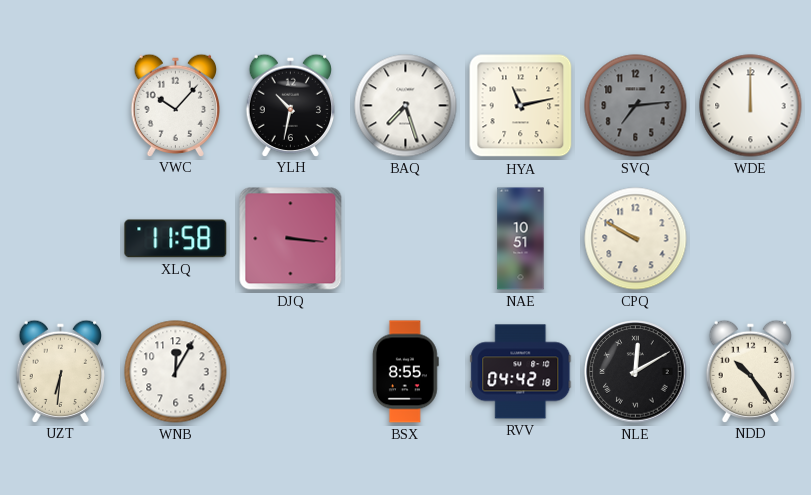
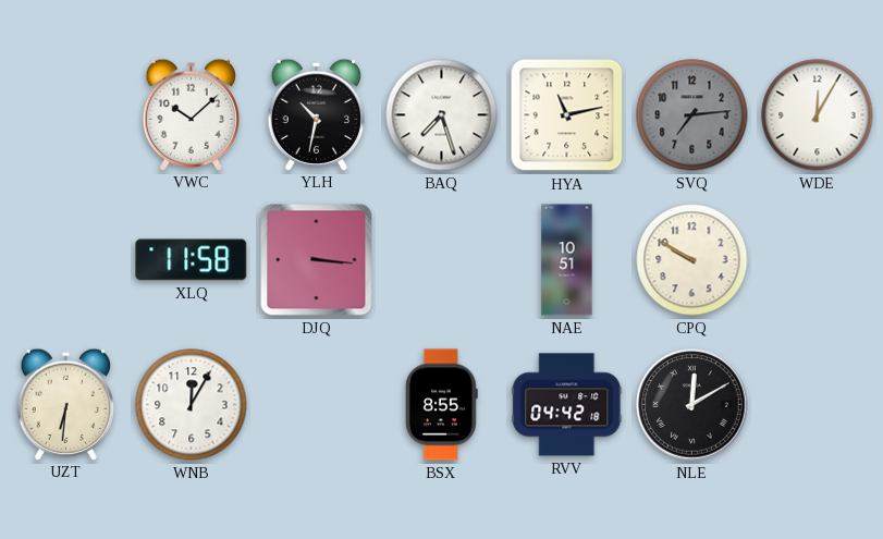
VWC: 10:07 -> 10:08
WDE: 12:00 -> 12:05
NDD: 10:24 -> none
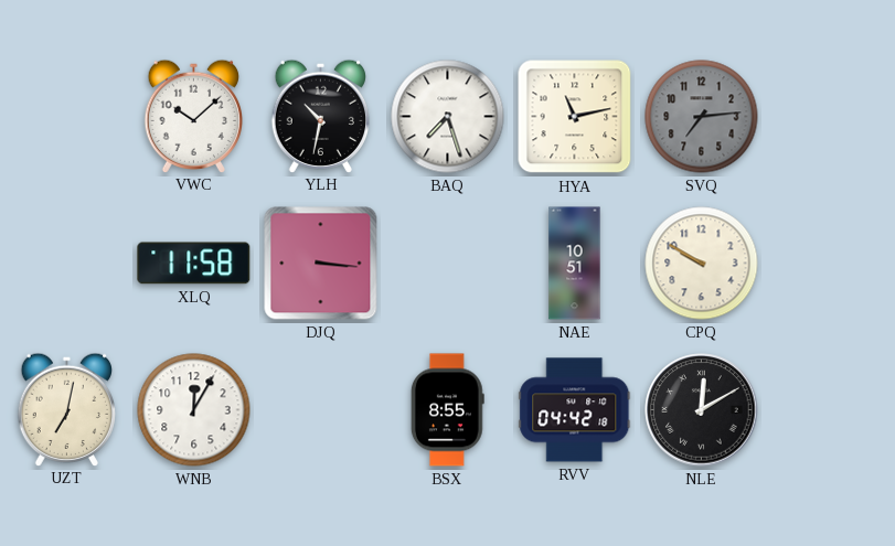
WDE: 12:05 -> none
UZT: 6:31 -> 7:02
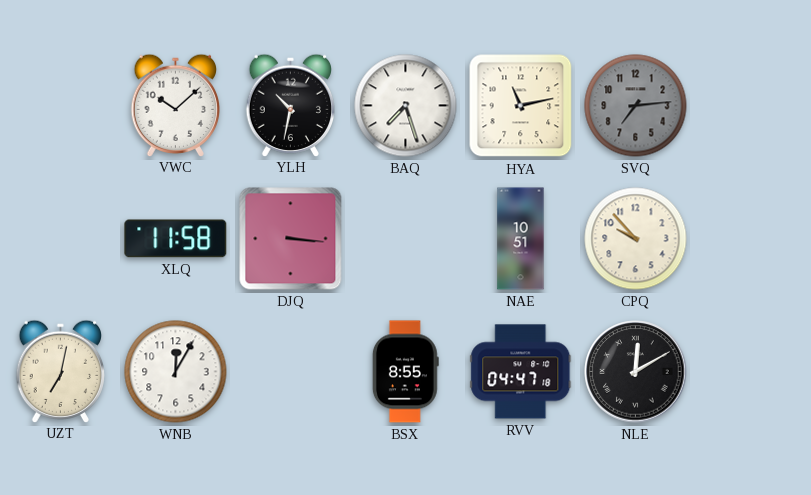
CPQ: 9:50 -> 9:53
RVV: 04:42 -> 04:47
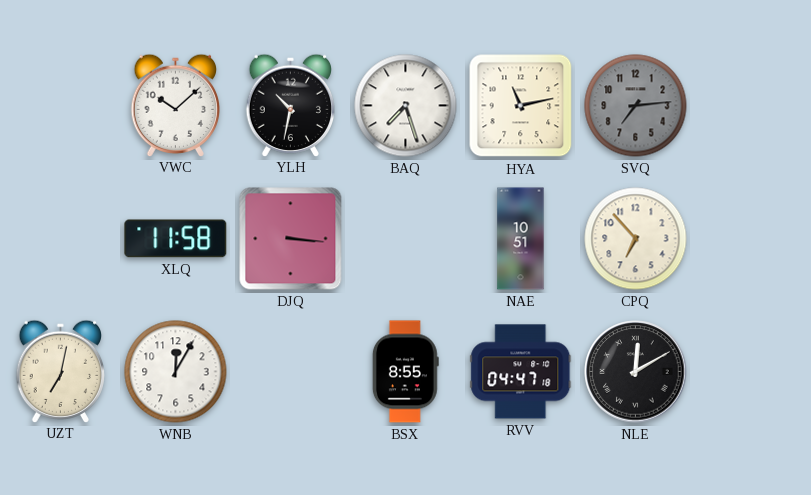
CPQ: 9:53 -> 6:53
